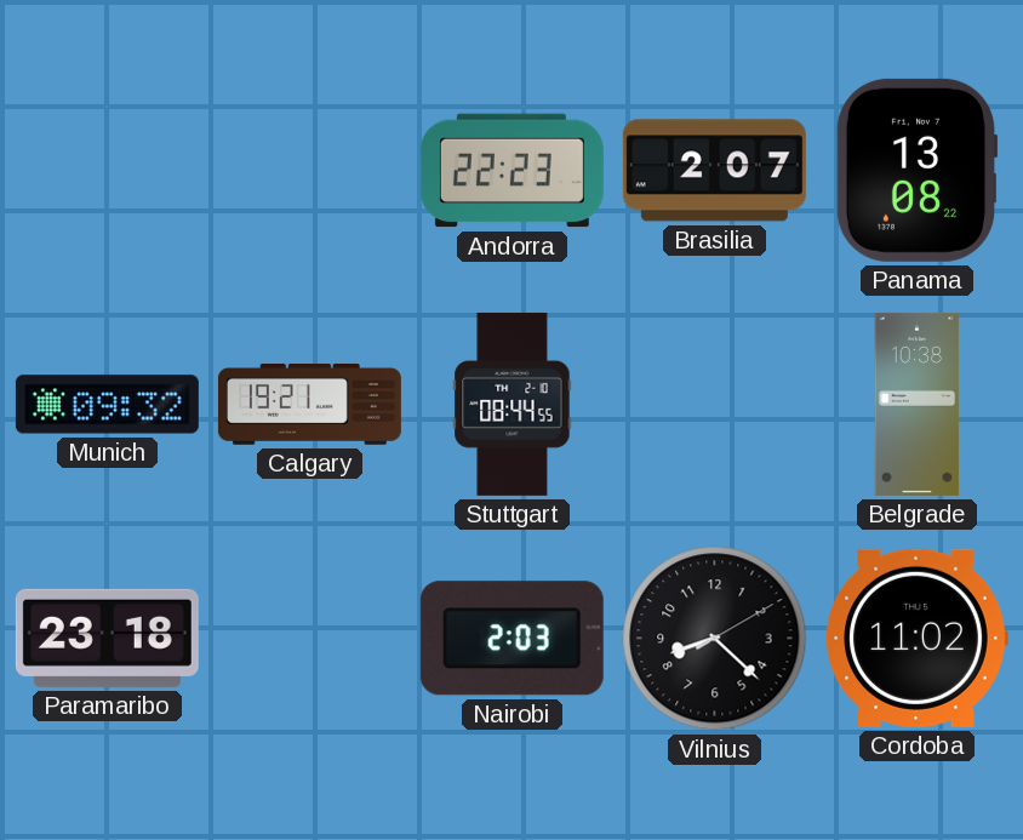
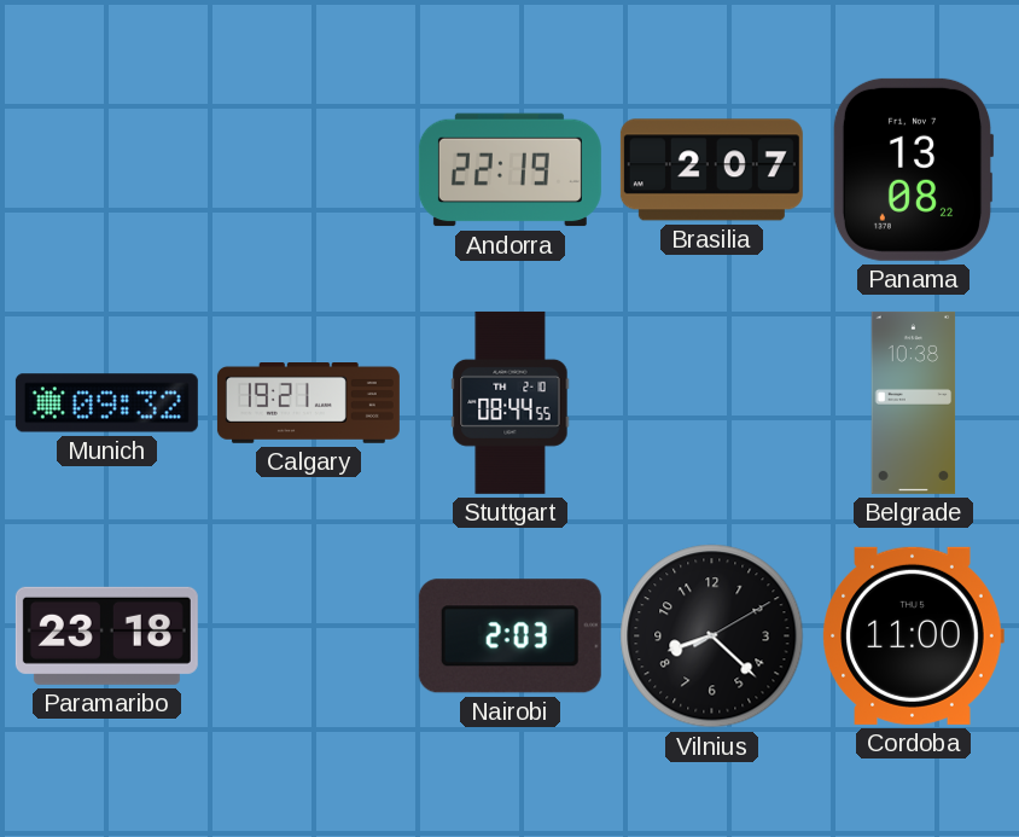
Andorra: 22:23 -> 22:19
Cordoba: 11:02 -> 11:00
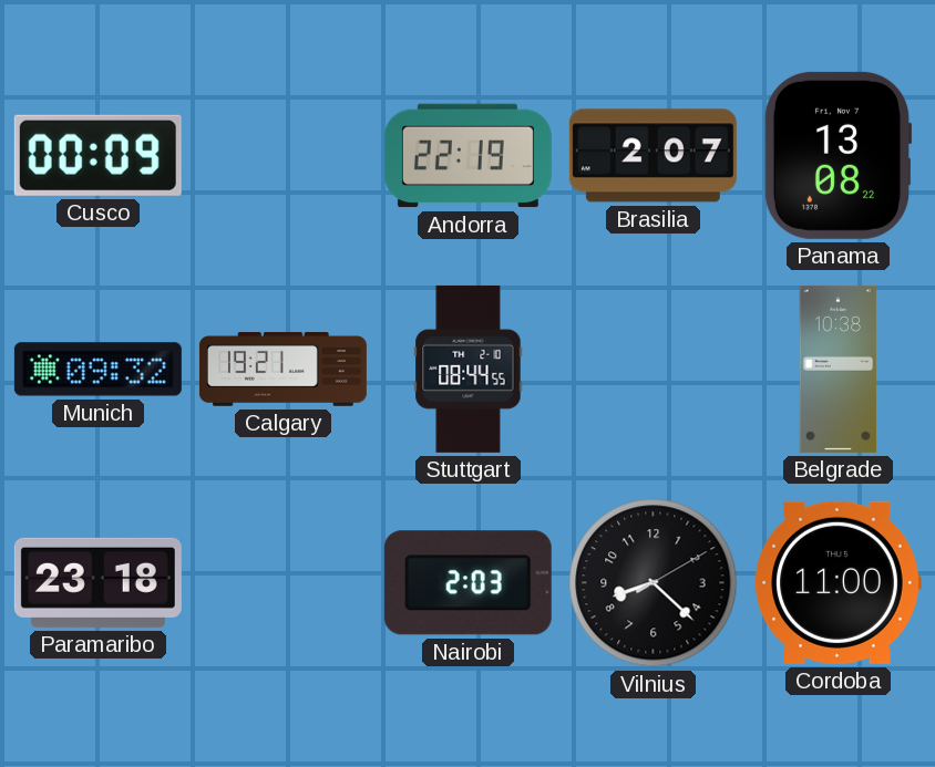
Cusco: none -> 00:09
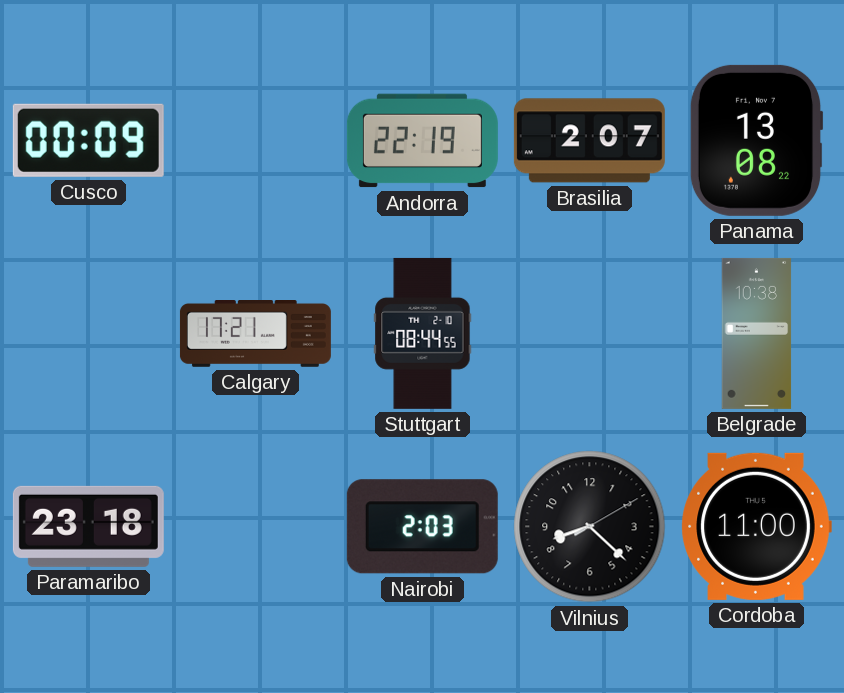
Munich: 09:32 -> none
Calgary: 19:21 -> 17:21
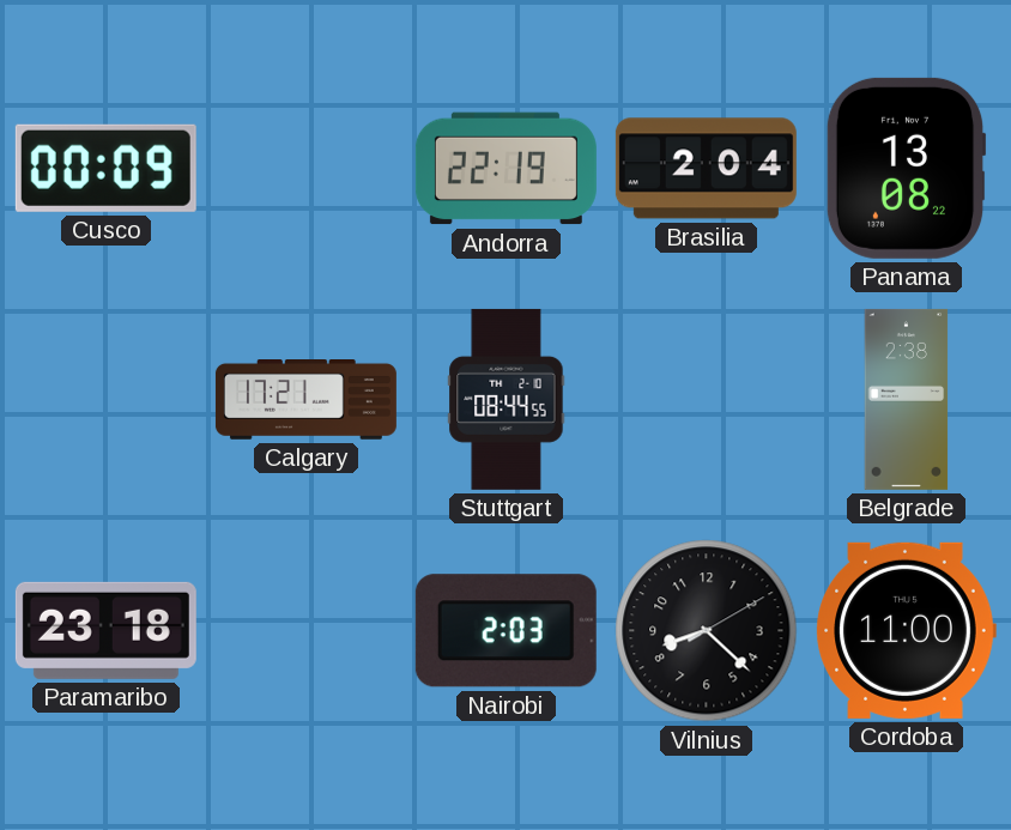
Brasilia: 2:07 -> 2:04
Belgrade: 10:38 -> 2:38
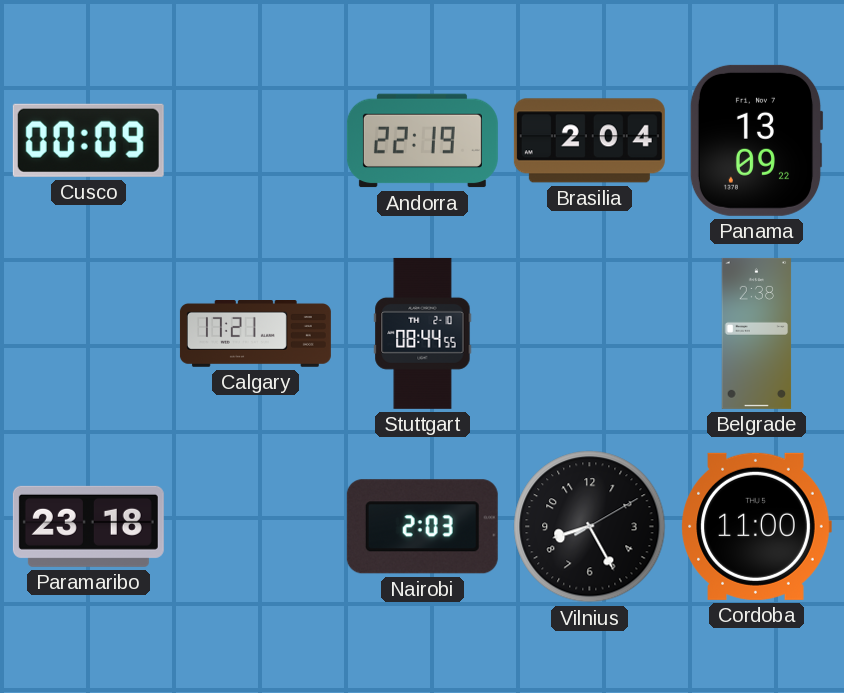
Panama: 13:08 -> 13:09
Vilnius: 8:22 -> 8:25
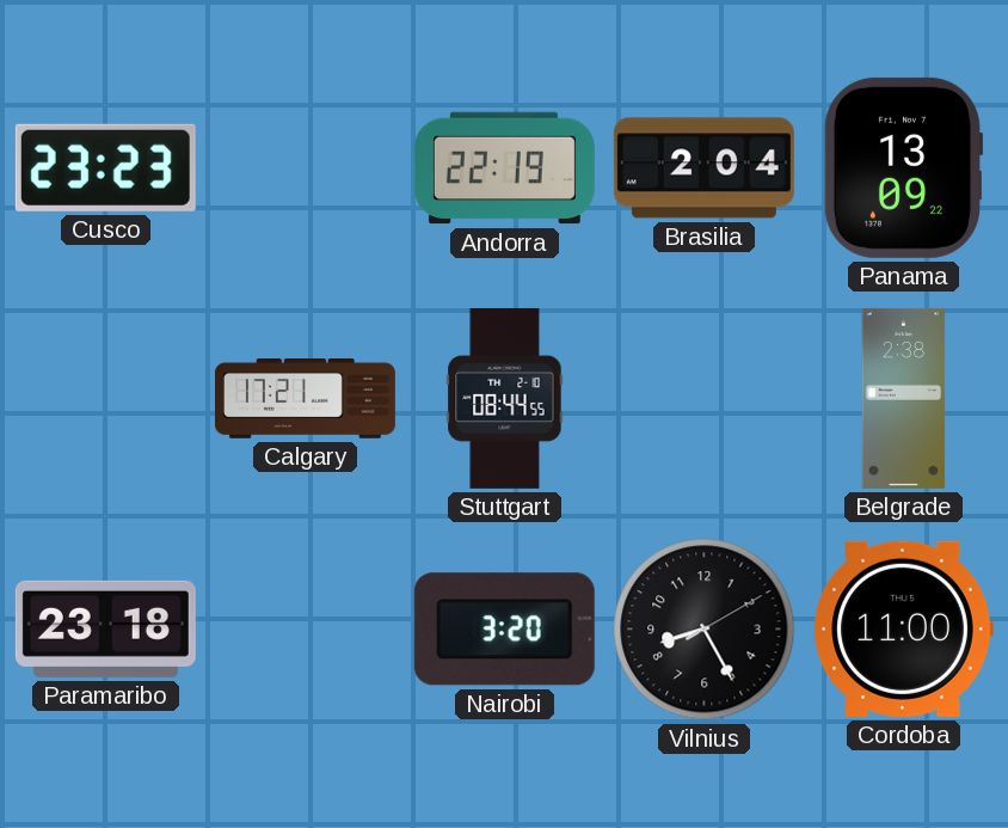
Cusco: 00:09 -> 23:23
Nairobi: 2:03 -> 3:20
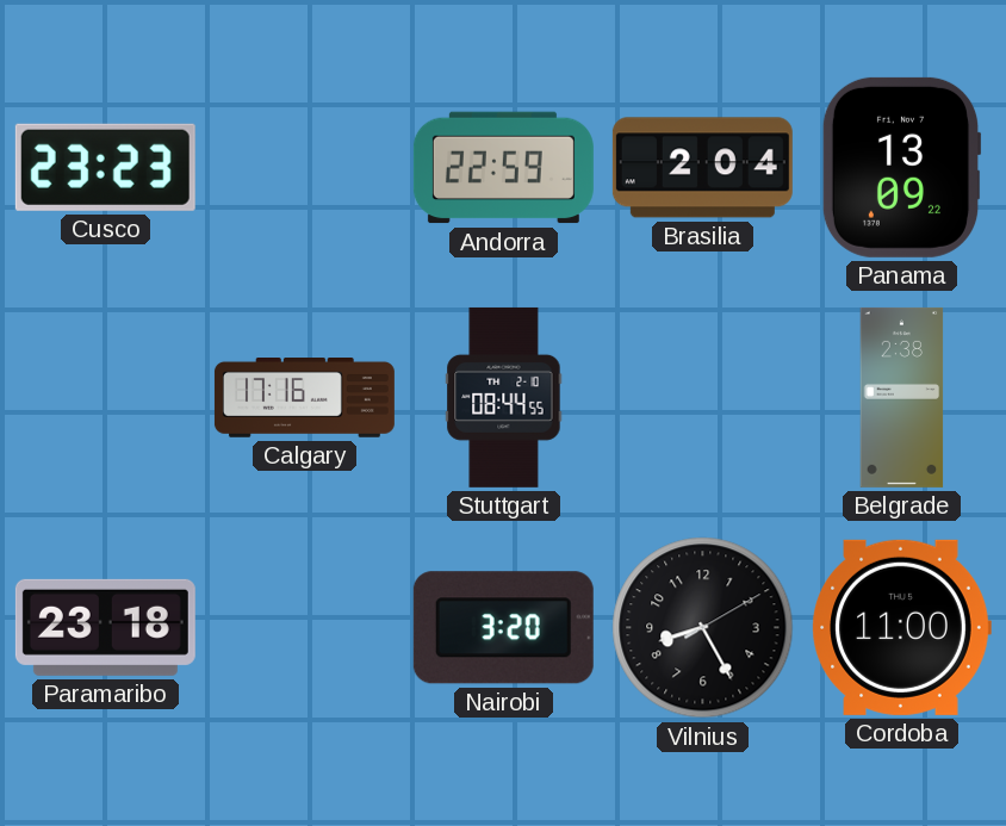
Andorra: 22:19 -> 22:59
Calgary: 17:21 -> 17:16
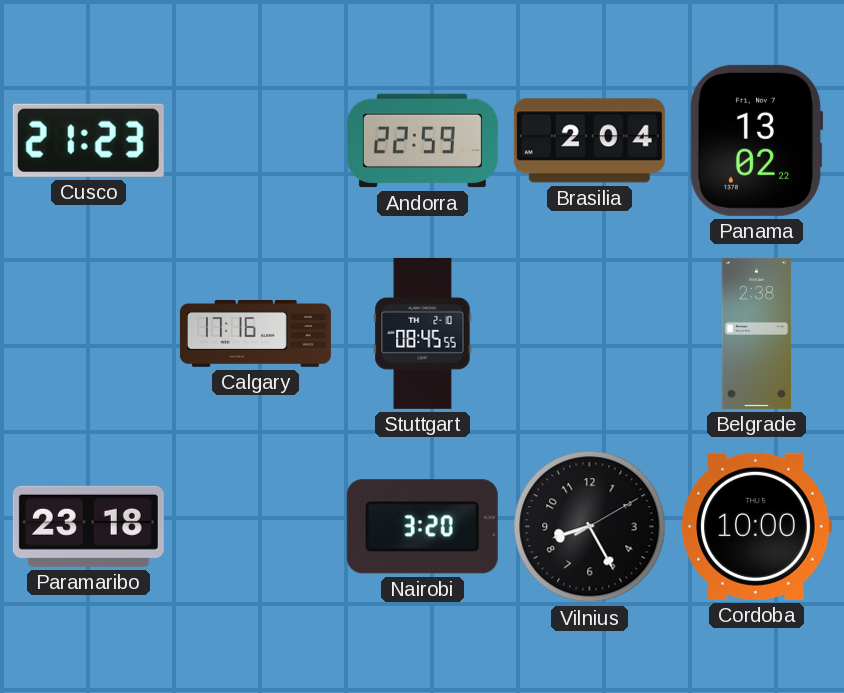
Cusco: 23:23 -> 21:23
Panama: 13:09 -> 13:02
Stuttgart: 08:44 -> 08:45
Cordoba: 11:00 -> 10:00
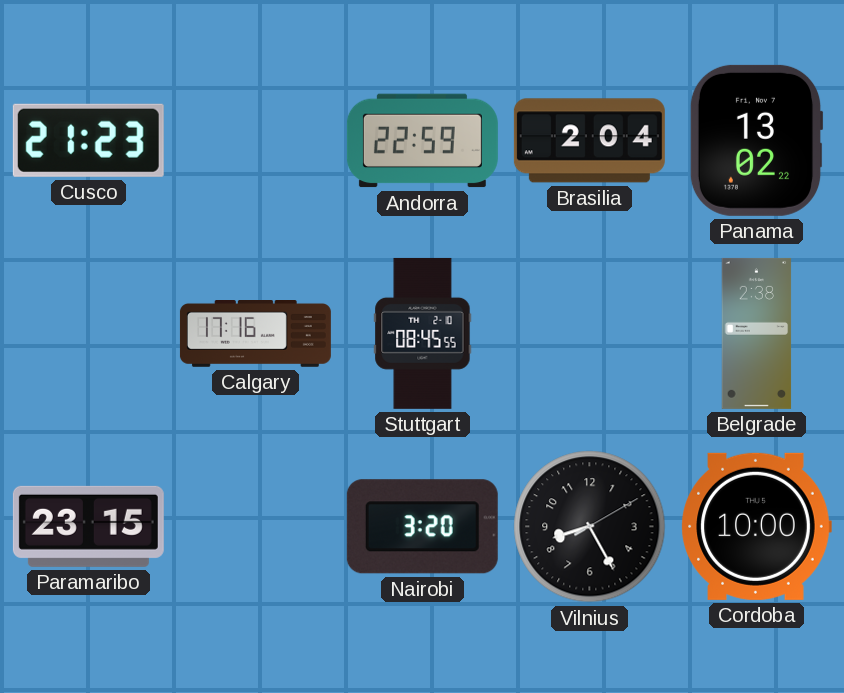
Paramaribo: 23:18 -> 23:15
